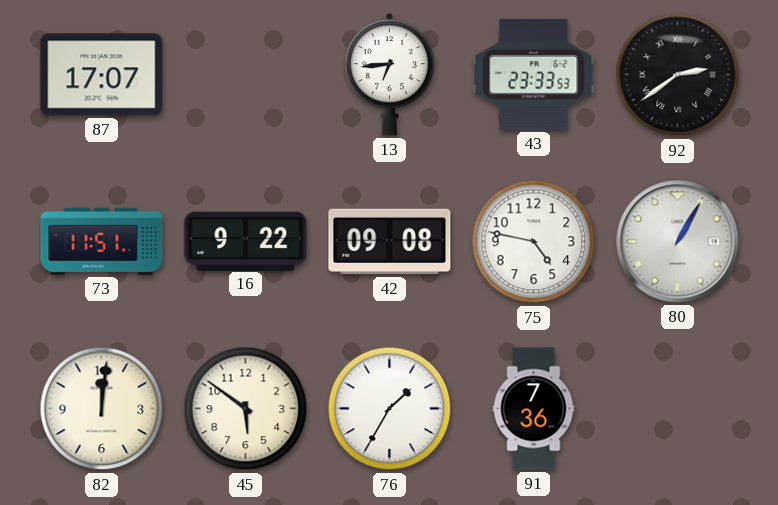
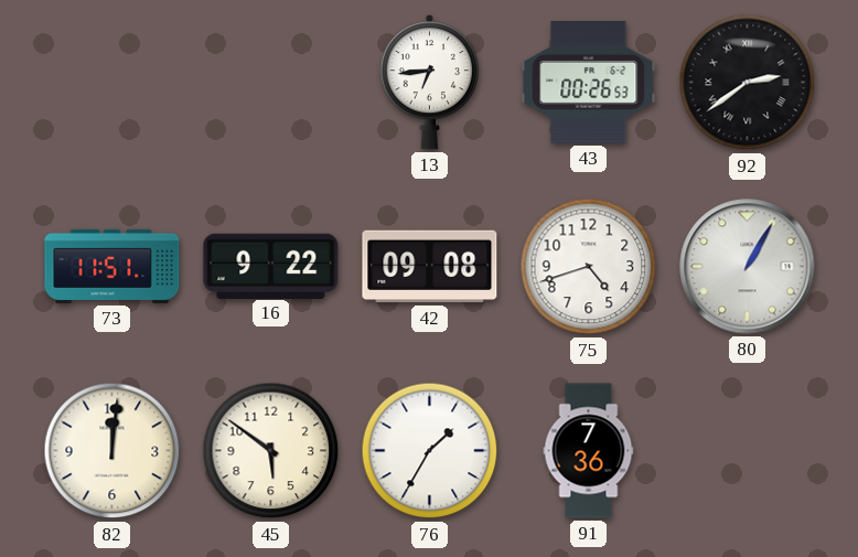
87: 17:07 -> none
43: 23:33 -> 00:26
75: 4:47 -> 4:42
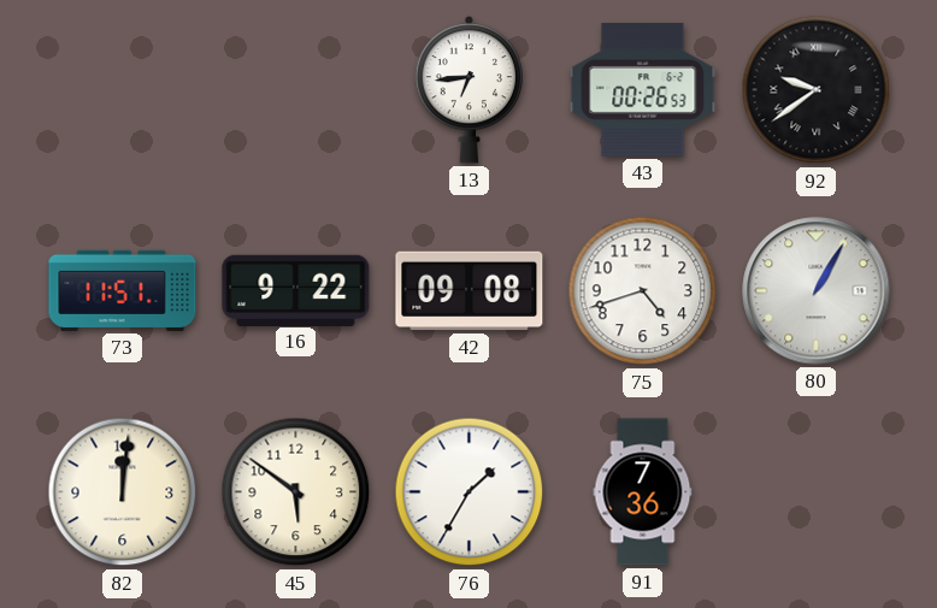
92: 2:39 -> 9:39
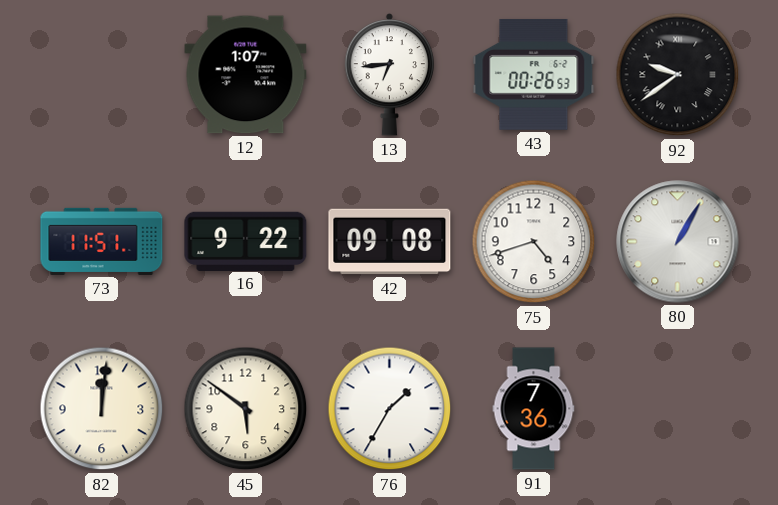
12: none -> 1:07
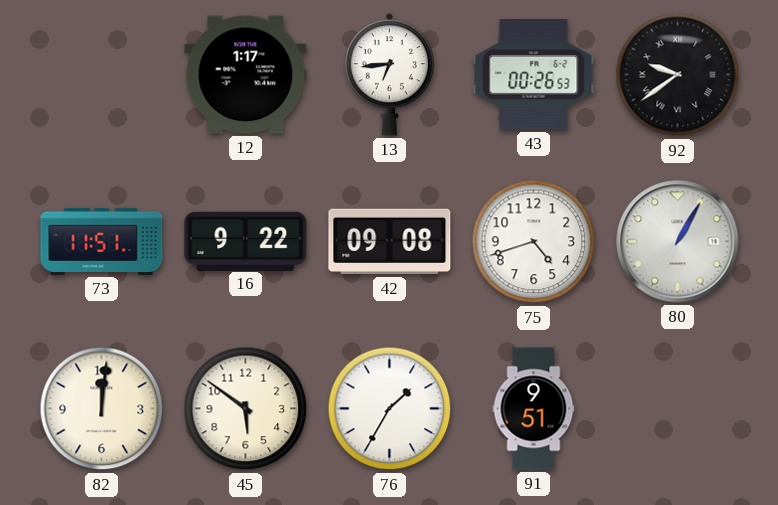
12: 1:07 -> 1:17
91: 7:36 -> 9:51
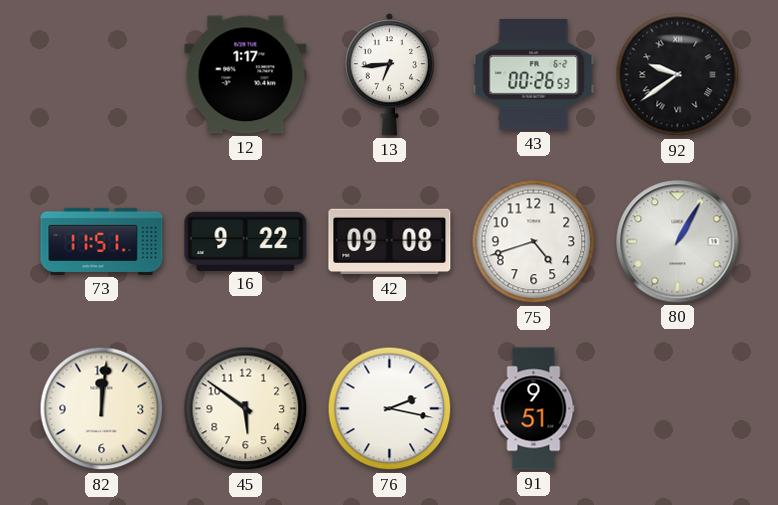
76: 1:35 -> 2:17
